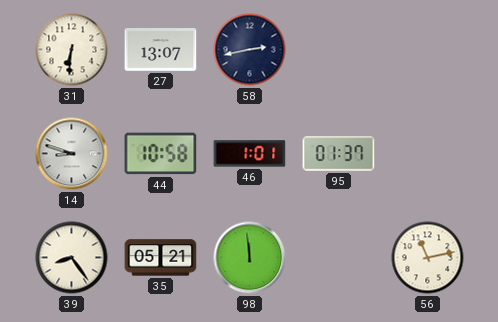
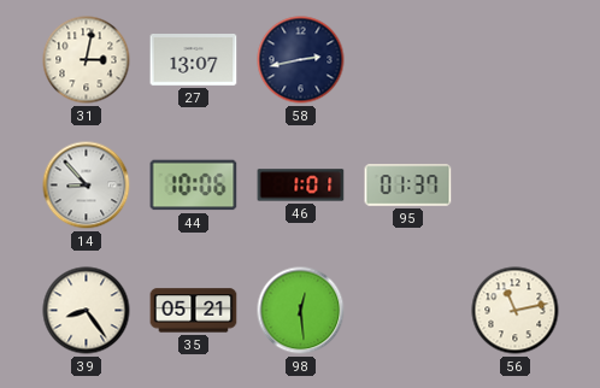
31: 6:31 -> 3:02
14: 8:48 -> 8:53
44: 10:58 -> 10:06
98: 11:59 -> 12:29
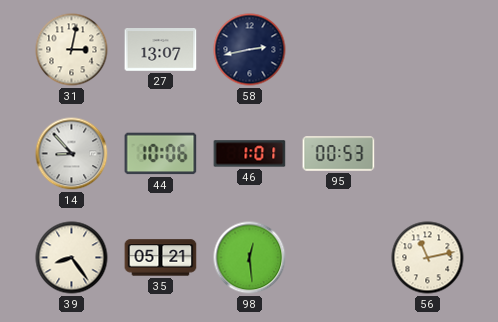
95: 01:37 -> 00:53
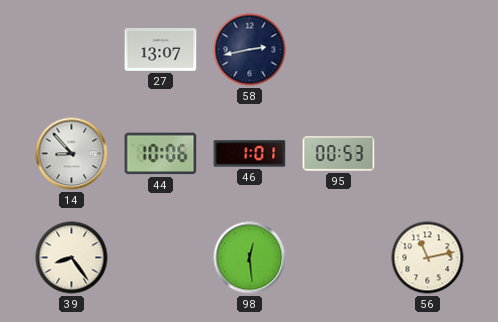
31: 3:02 -> none
35: 05:21 -> none
